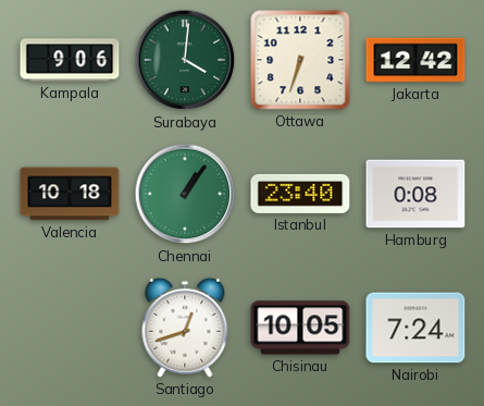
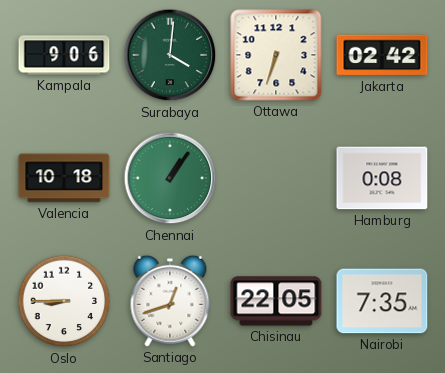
Jakarta: 12:42 -> 02:42
Istanbul: 23:40 -> none
Oslo: none -> 8:45
Chisinau: 10:05 -> 22:05
Nairobi: 7:24 -> 7:35
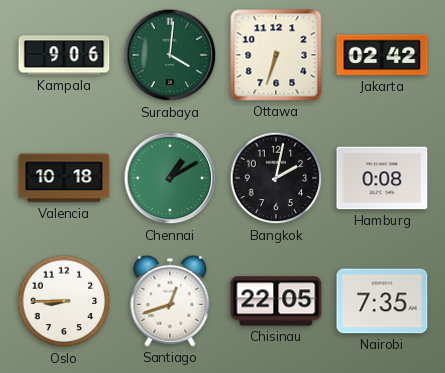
Chennai: 1:06 -> 1:10
Bangkok: none -> 2:02
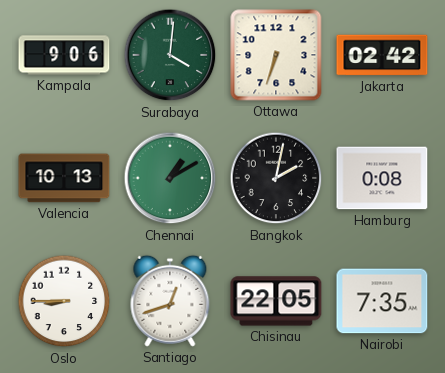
Valencia: 10:18 -> 10:13
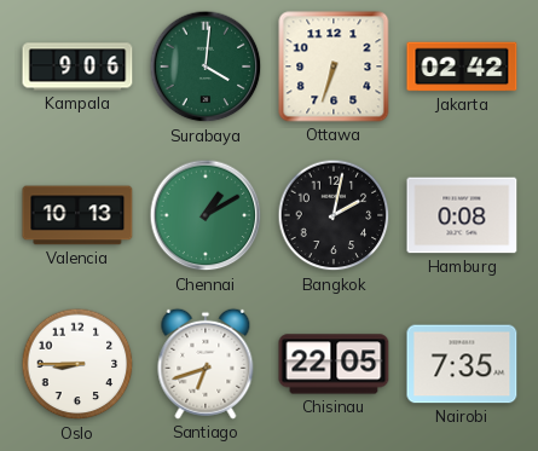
Santiago: 12:42 -> 6:42
